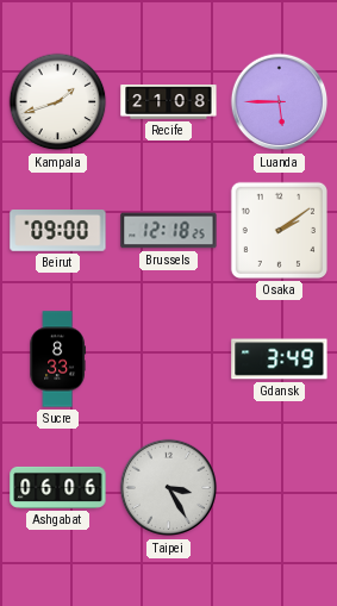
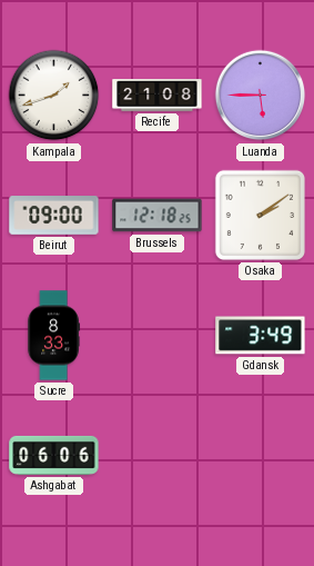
Taipei: 3:25 -> none
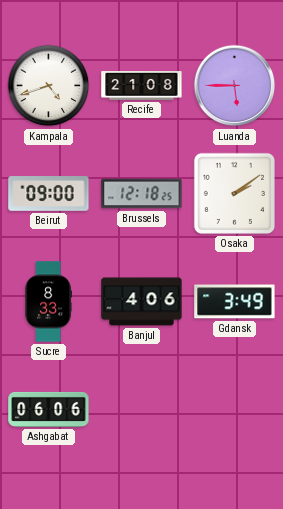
Kampala: 1:42 -> 4:42
Banjul: none -> 4:06
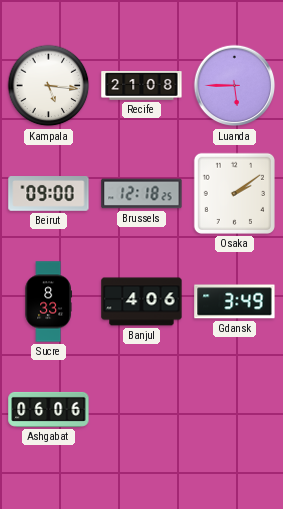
Kampala: 4:42 -> 5:16
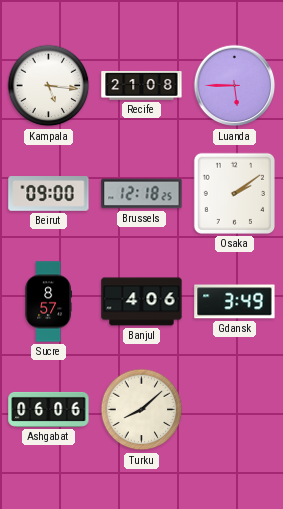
Sucre: 8:33 -> 8:57
Turku: none -> 8:08
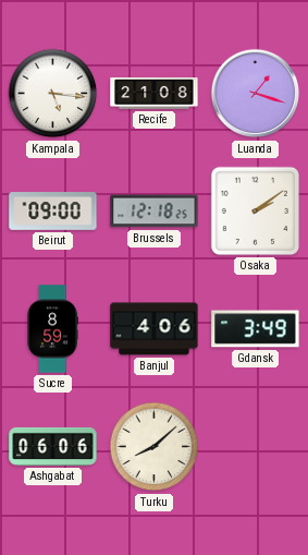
Luanda: 5:45 -> 1:18
Sucre: 8:57 -> 8:59
